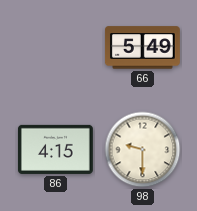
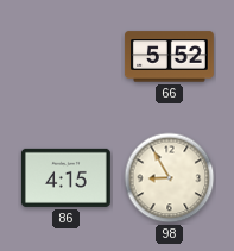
66: 5:49 -> 5:52
98: 9:30 -> 8:55
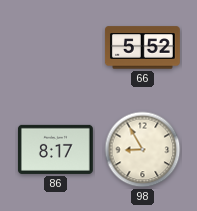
86: 4:15 -> 8:17
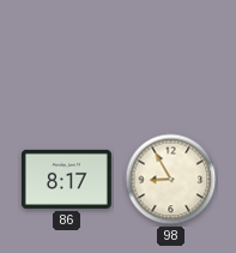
66: 5:52 -> none
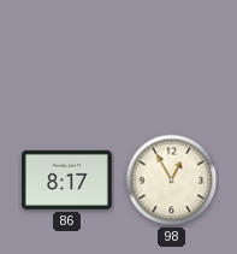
98: 8:55 -> 12:55
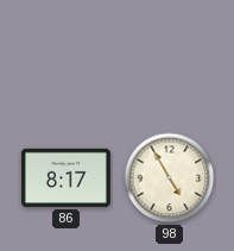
98: 12:55 -> 4:55
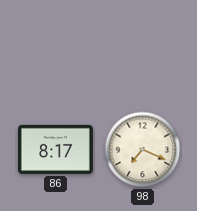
98: 4:55 -> 7:19
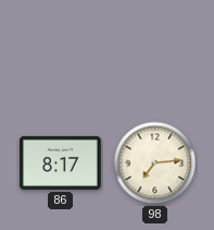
98: 7:19 -> 7:14
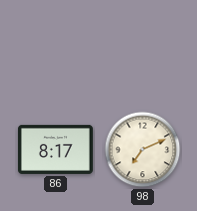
98: 7:14 -> 7:11
